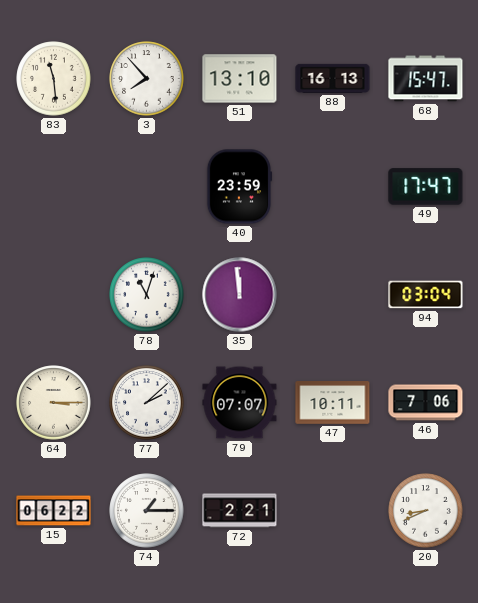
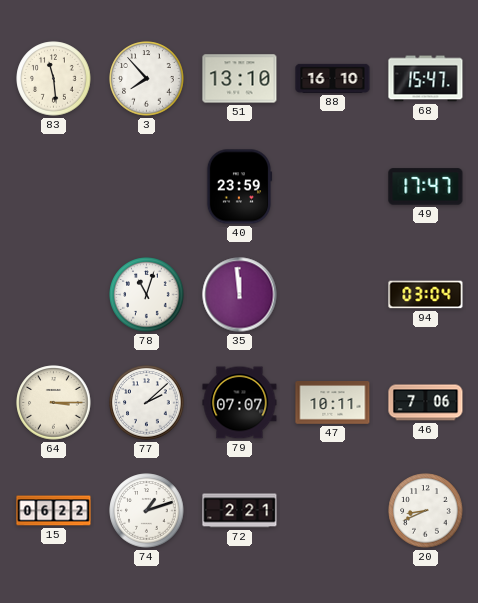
88: 16:13 -> 16:10
74: 1:15 -> 1:12
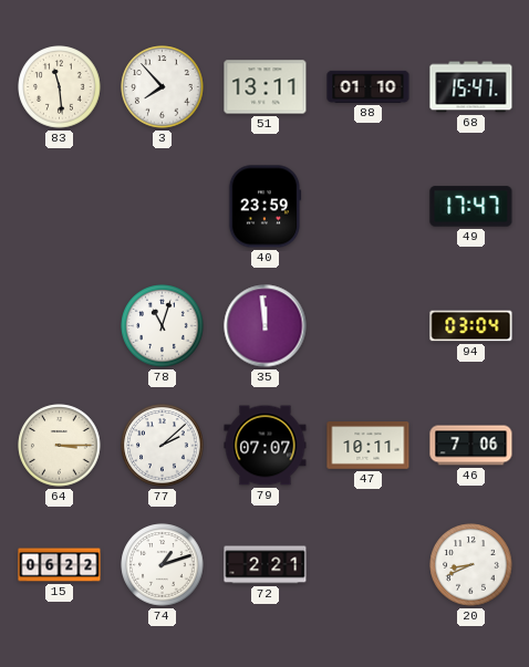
51: 13:10 -> 13:11
88: 16:10 -> 01:10
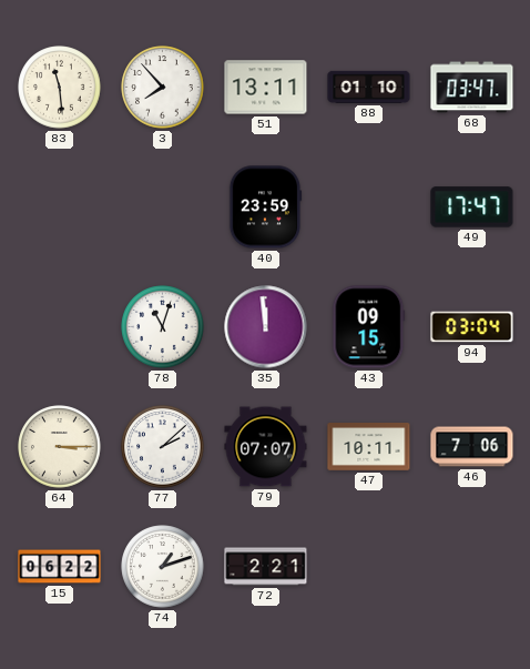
68: 15:47 -> 03:47
43: none -> 09:15
20: 8:41 -> none
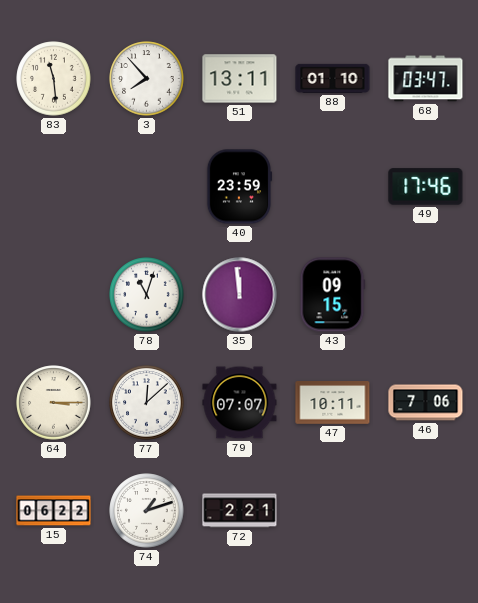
49: 17:47 -> 17:46
94: 03:04 -> none
77: 2:08 -> 12:08
